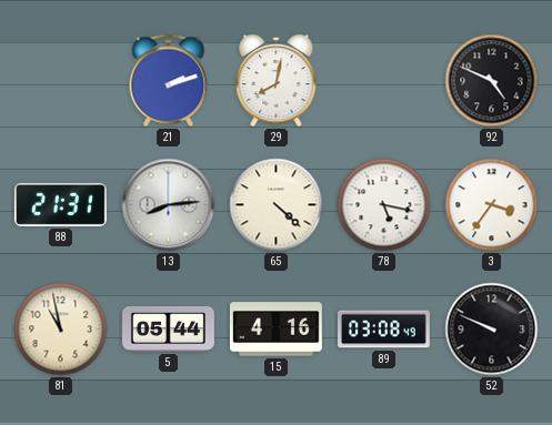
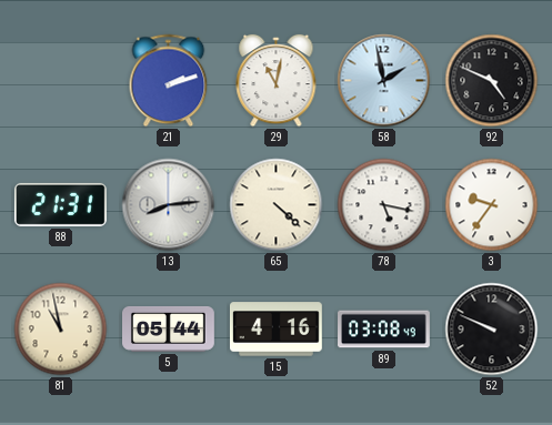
29: 8:02 -> 11:02
58: none -> 1:58
3: 3:36 -> 9:36
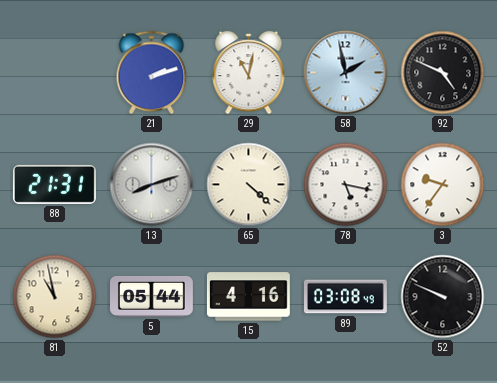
13: 8:14 -> 8:12
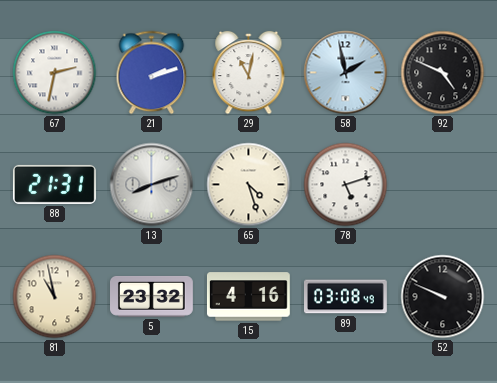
67: none -> 2:32
65: 4:22 -> 4:27
78: 5:17 -> 5:12
3: 9:36 -> none
5: 05:44 -> 23:32
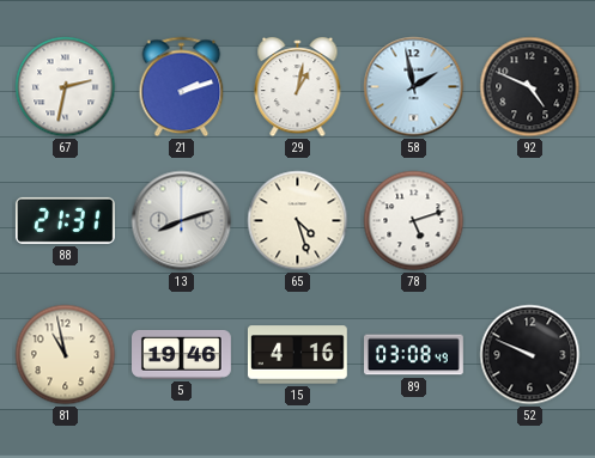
29: 11:02 -> 1:02
5: 23:32 -> 19:46
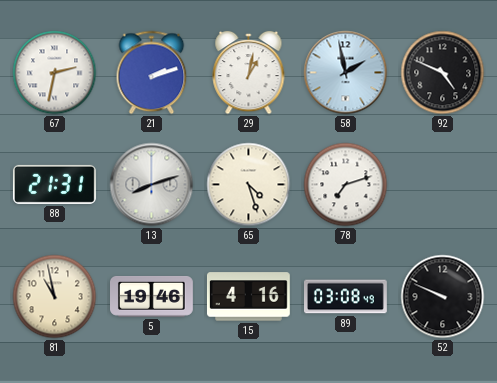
78: 5:12 -> 7:12
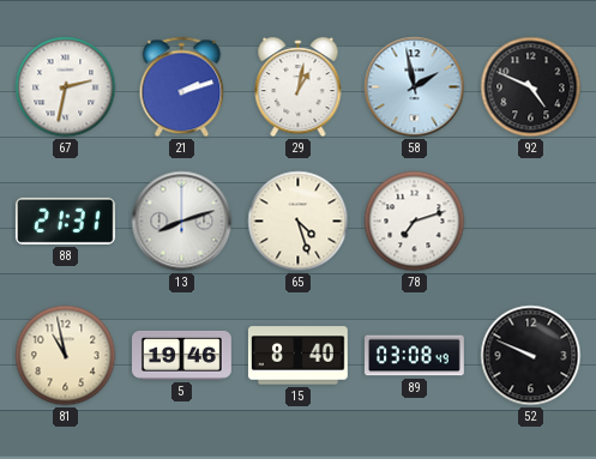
15: 4:16 -> 8:40
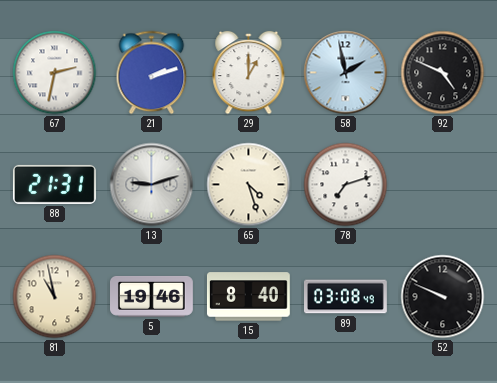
29: 1:02 -> 1:00
13: 8:12 -> 9:12
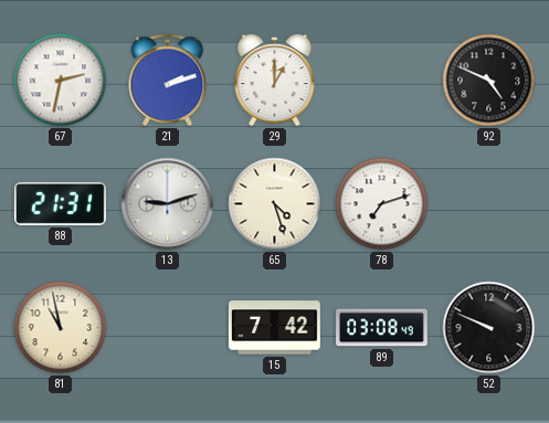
58: 1:58 -> none
5: 19:46 -> none
15: 8:40 -> 7:42
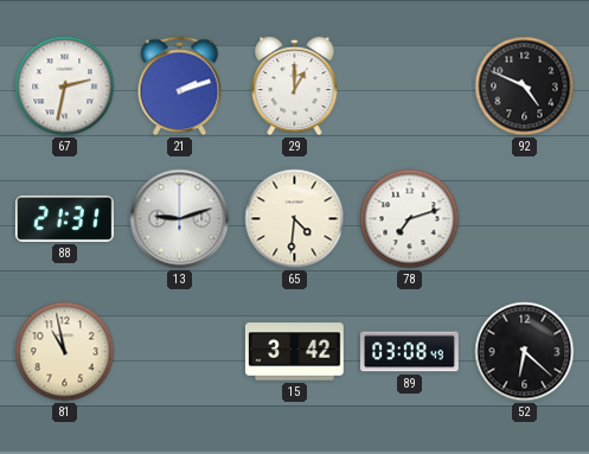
65: 4:27 -> 4:31
15: 7:42 -> 3:42
52: 9:49 -> 6:22
